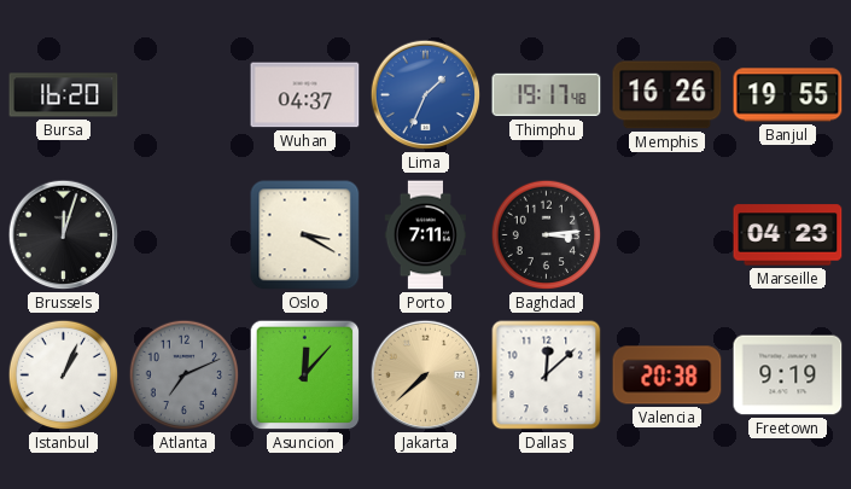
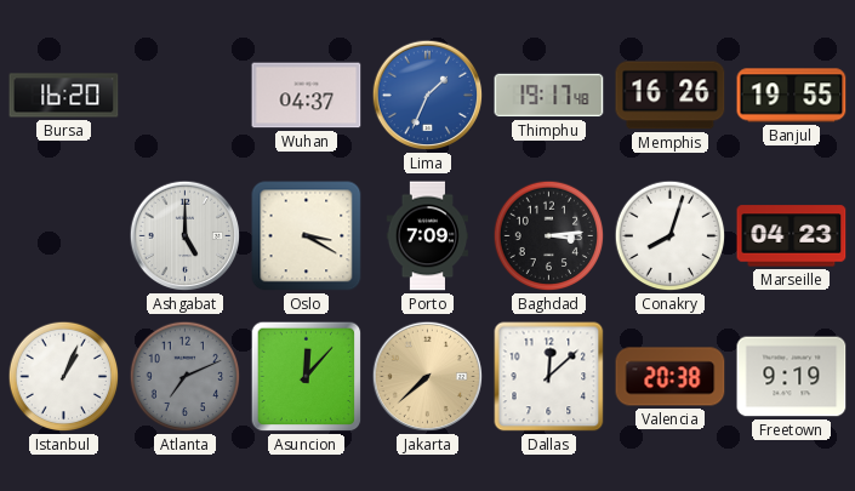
Brussels: 12:03 -> none
Ashgabat: none -> 5:00
Porto: 7:11 -> 7:09
Conakry: none -> 8:03
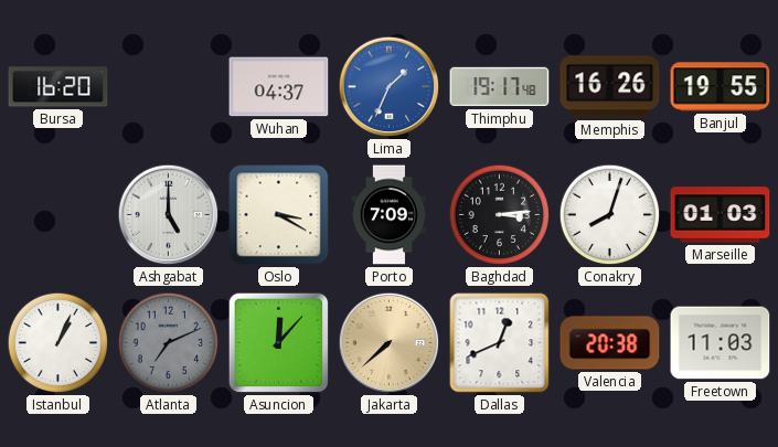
Marseille: 04:23 -> 01:03
Dallas: 12:08 -> 12:41
Freetown: 9:19 -> 11:03
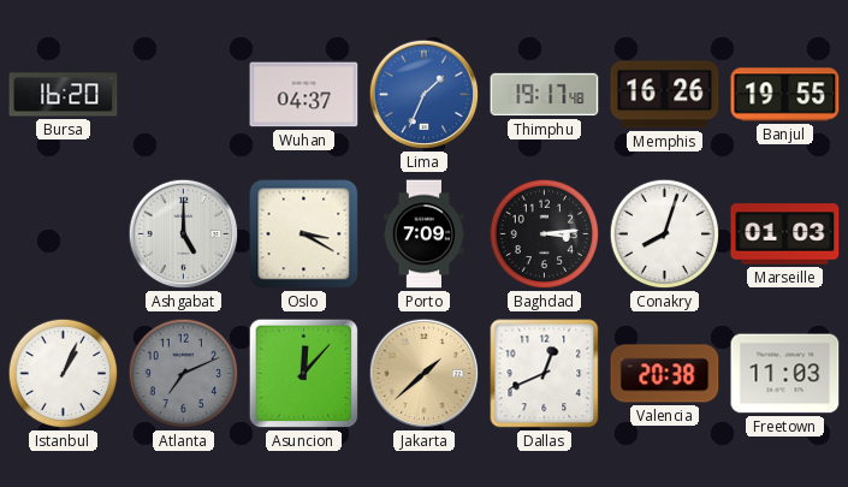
Jakarta: 7:38 -> 1:38
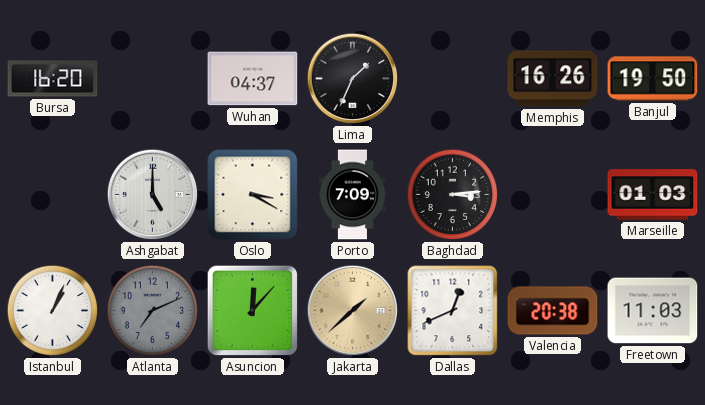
Lima dial: blue -> black
Thimphu: 19:17 -> none
Banjul: 19:55 -> 19:50
Conakry: 8:03 -> none
